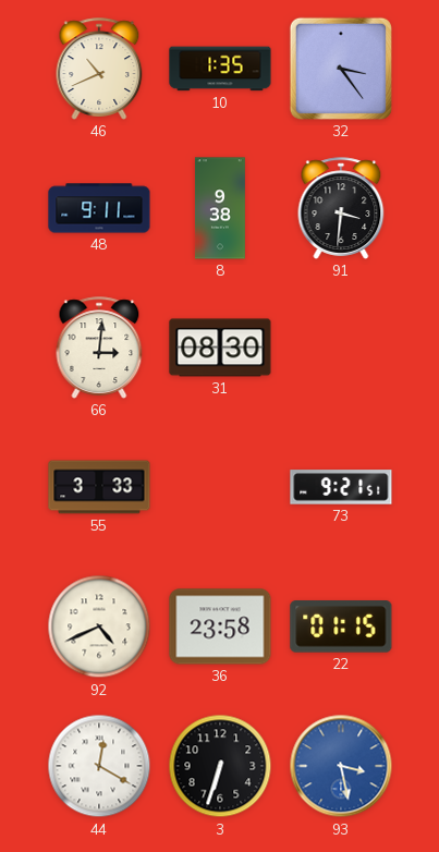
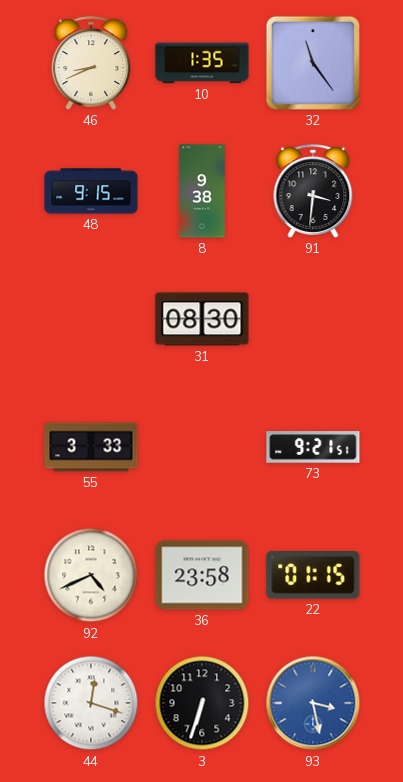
46: 10:41 -> 8:41
32: 3:24 -> 11:24
48: 9:11 -> 9:15
66: 3:01 -> none
44: 12:20 -> 12:18
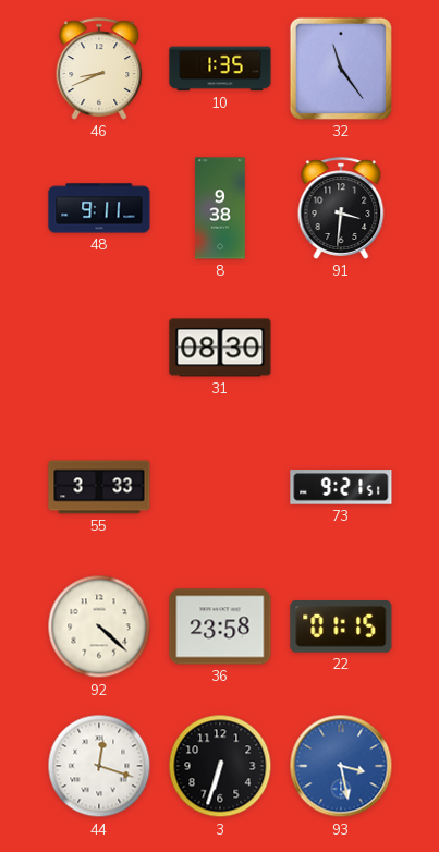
48: 9:15 -> 9:11
92: 4:41 -> 4:22
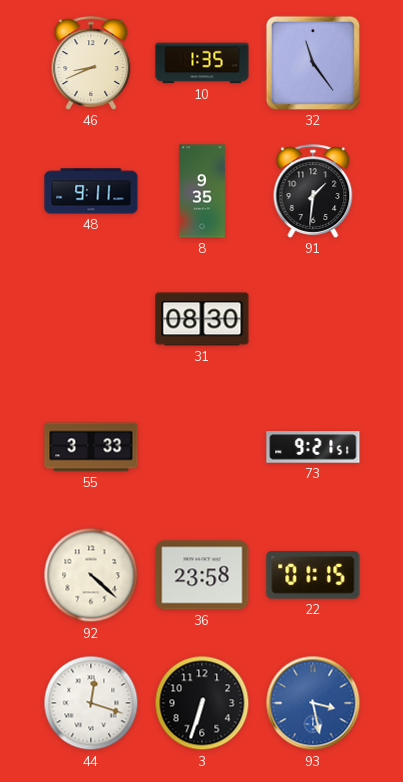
8: 9:38 -> 9:35
91: 3:31 -> 1:31
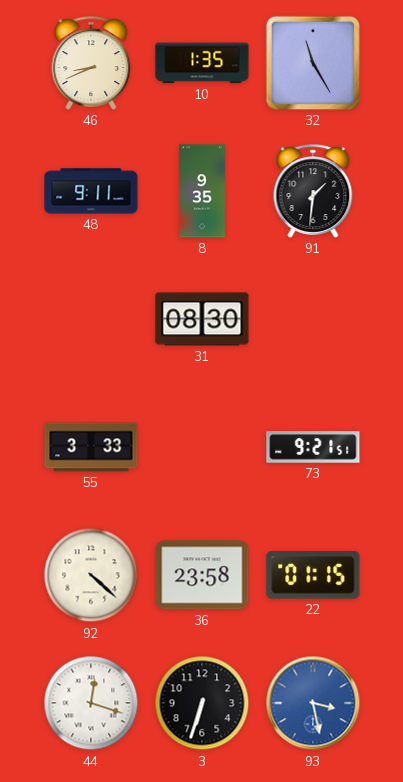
32: 11:24 -> 11:25
